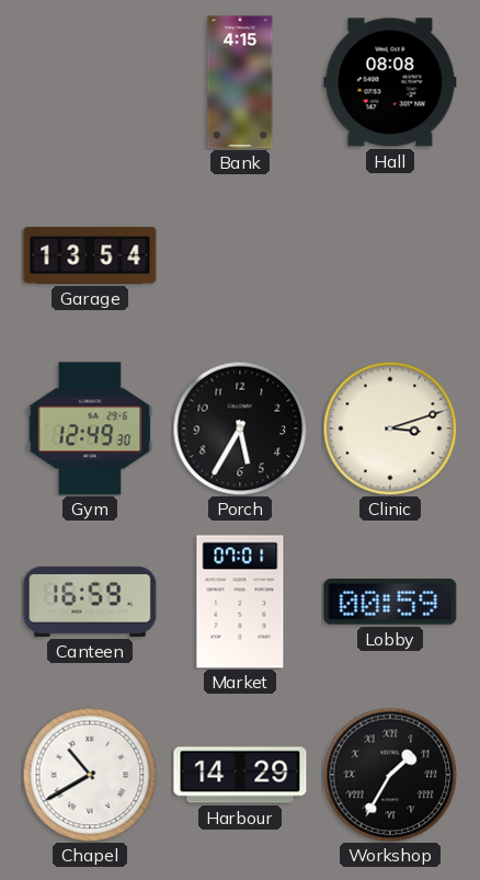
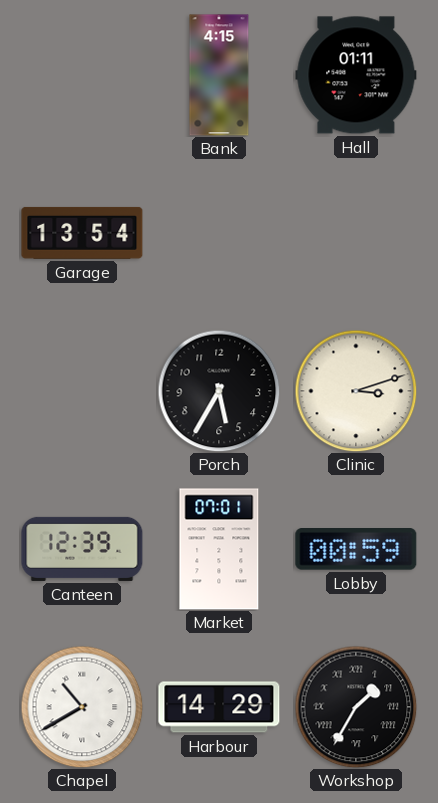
Hall: 08:08 -> 01:11
Gym: 12:49 -> none
Canteen: 16:59 -> 12:39
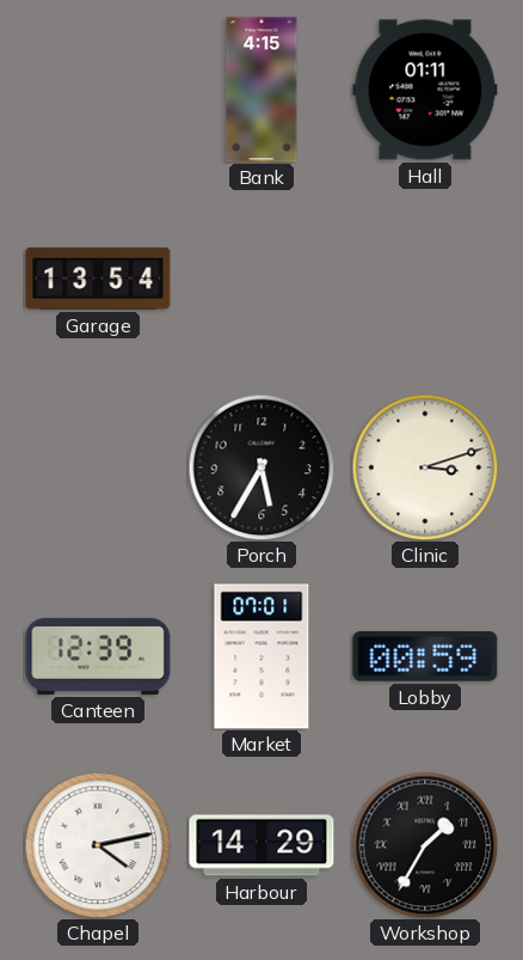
Chapel: 10:40 -> 4:13
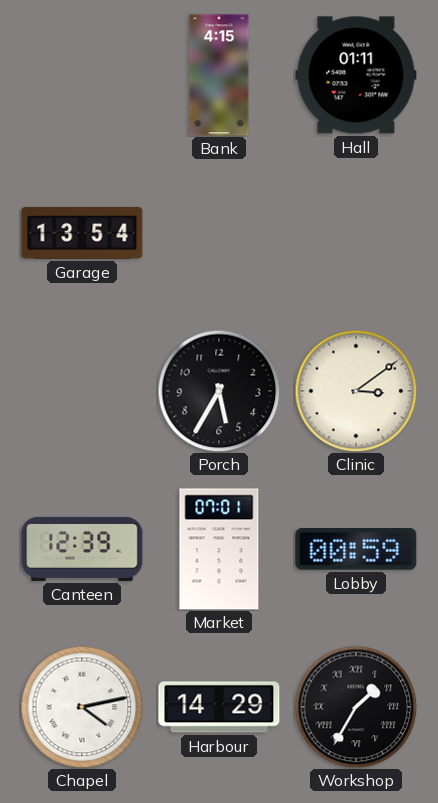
Clinic: 3:12 -> 3:09
